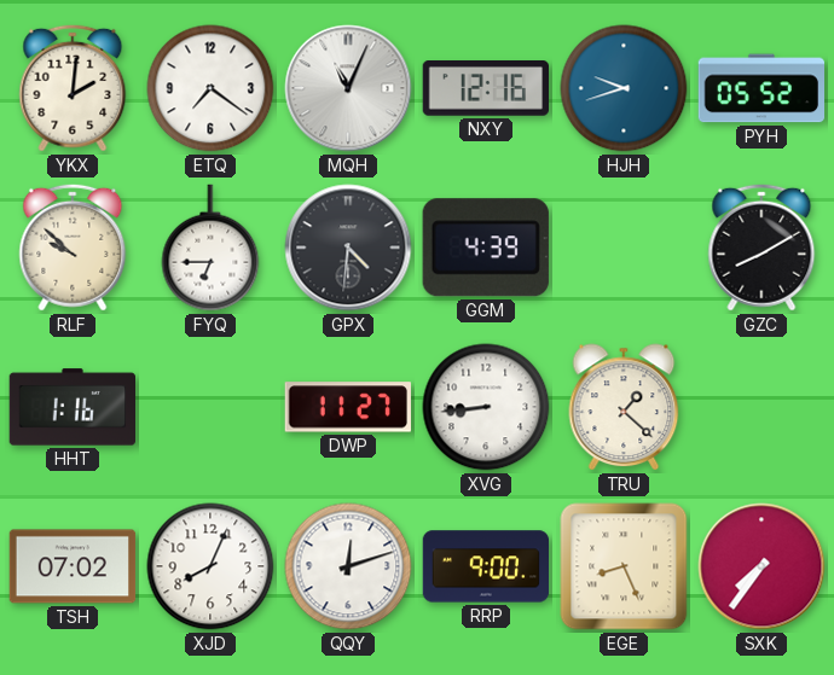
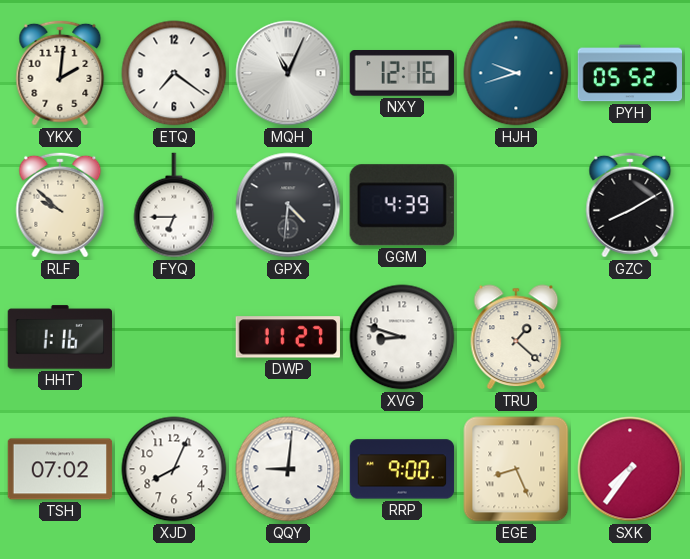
XVG: 8:44 -> 8:48
QQY: 12:12 -> 9:01
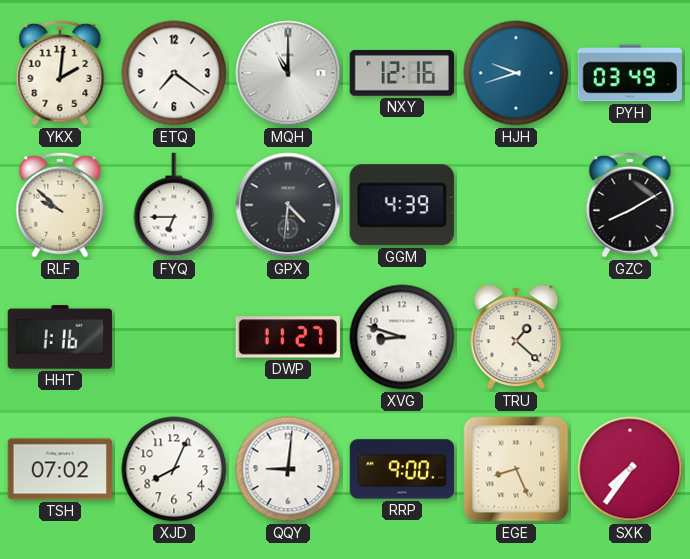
MQH: 11:04 -> 11:00
PYH: 05:52 -> 03:49
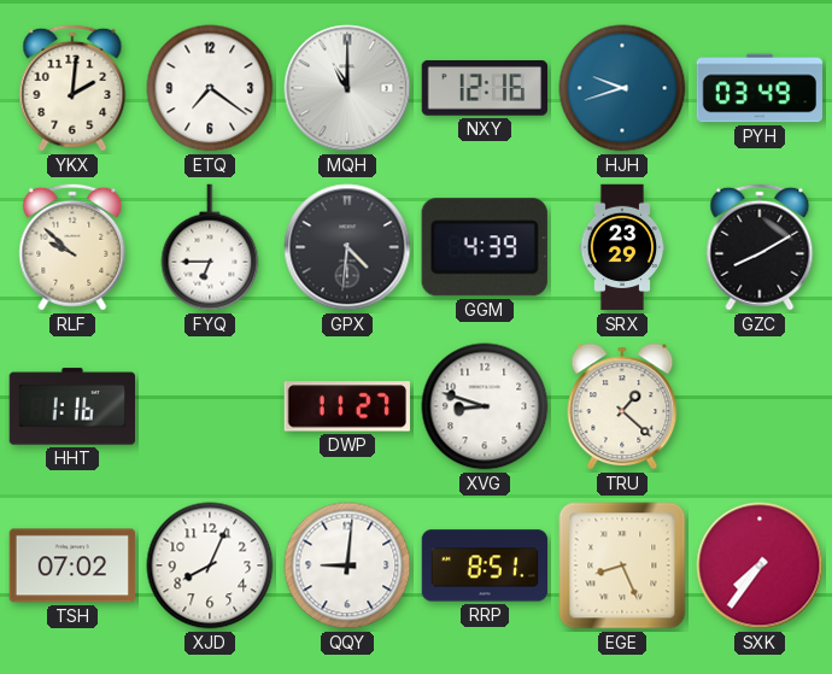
SRX: none -> 23:29
RRP: 9:00 -> 8:51
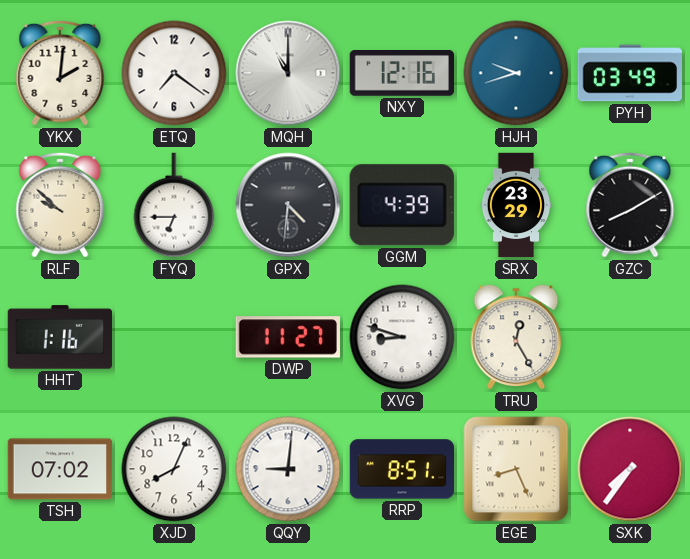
TRU: 1:22 -> 12:25
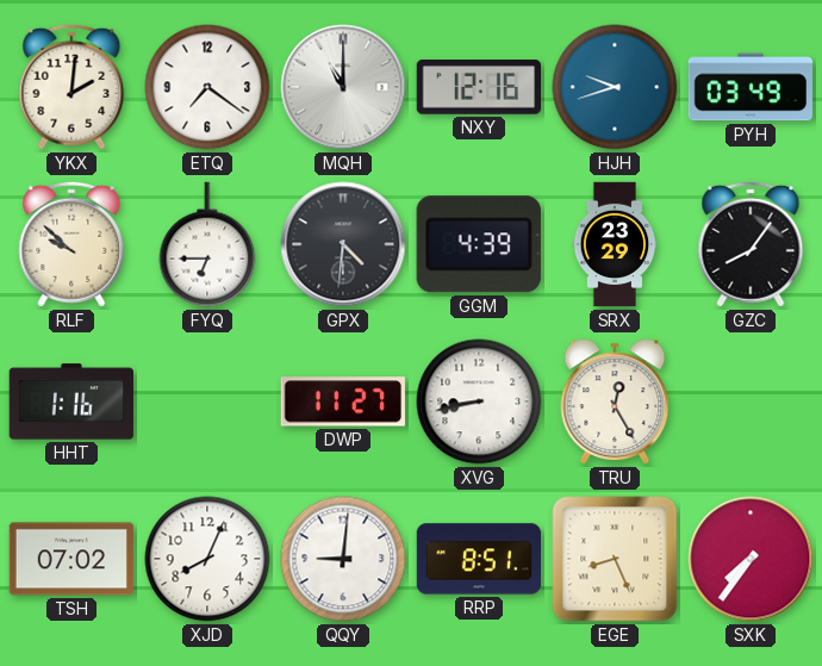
GZC: 8:10 -> 8:06
XVG: 8:48 -> 8:43
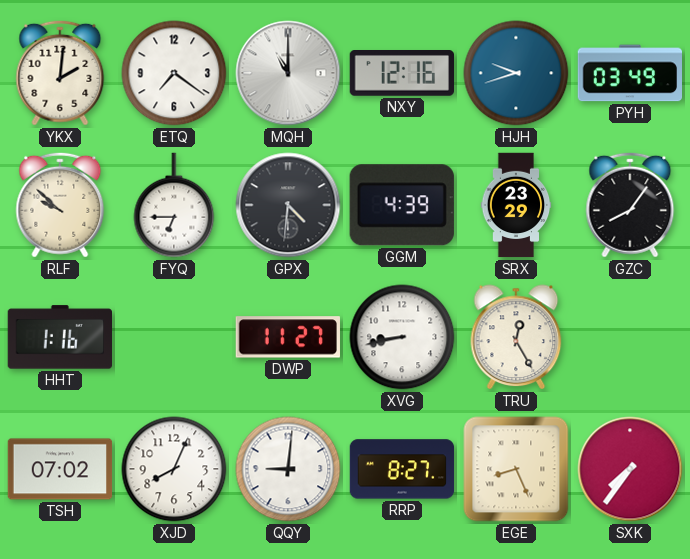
RRP: 8:51 -> 8:27
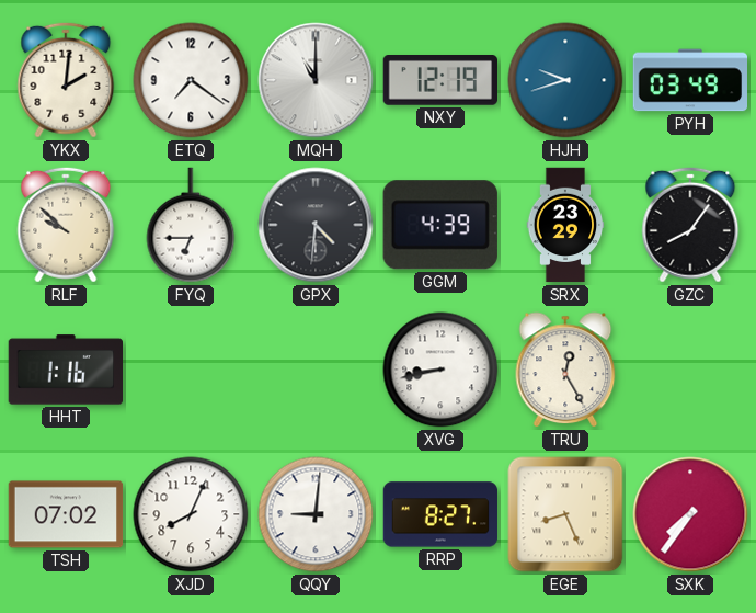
NXY: 12:16 -> 12:19
DWP: 11:27 -> none
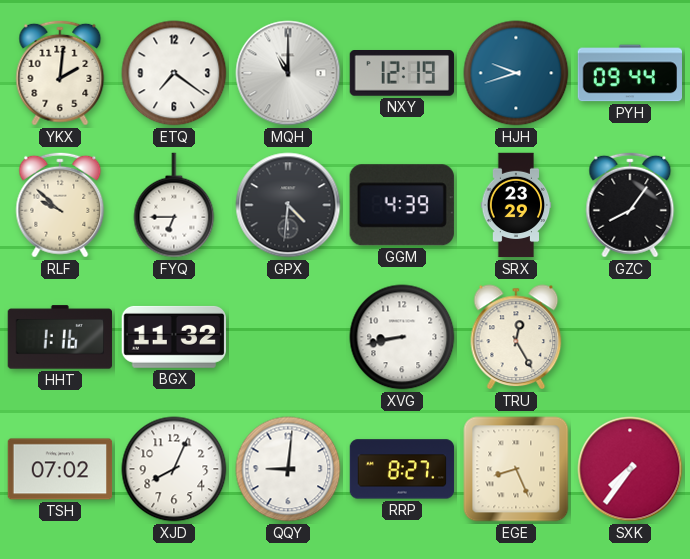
PYH: 03:49 -> 09:44
BGX: none -> 11:32
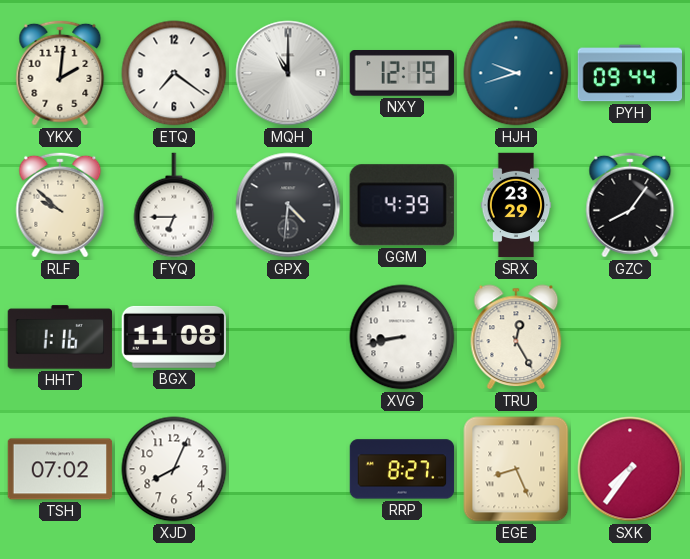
BGX: 11:32 -> 11:08
QQY: 9:01 -> none
